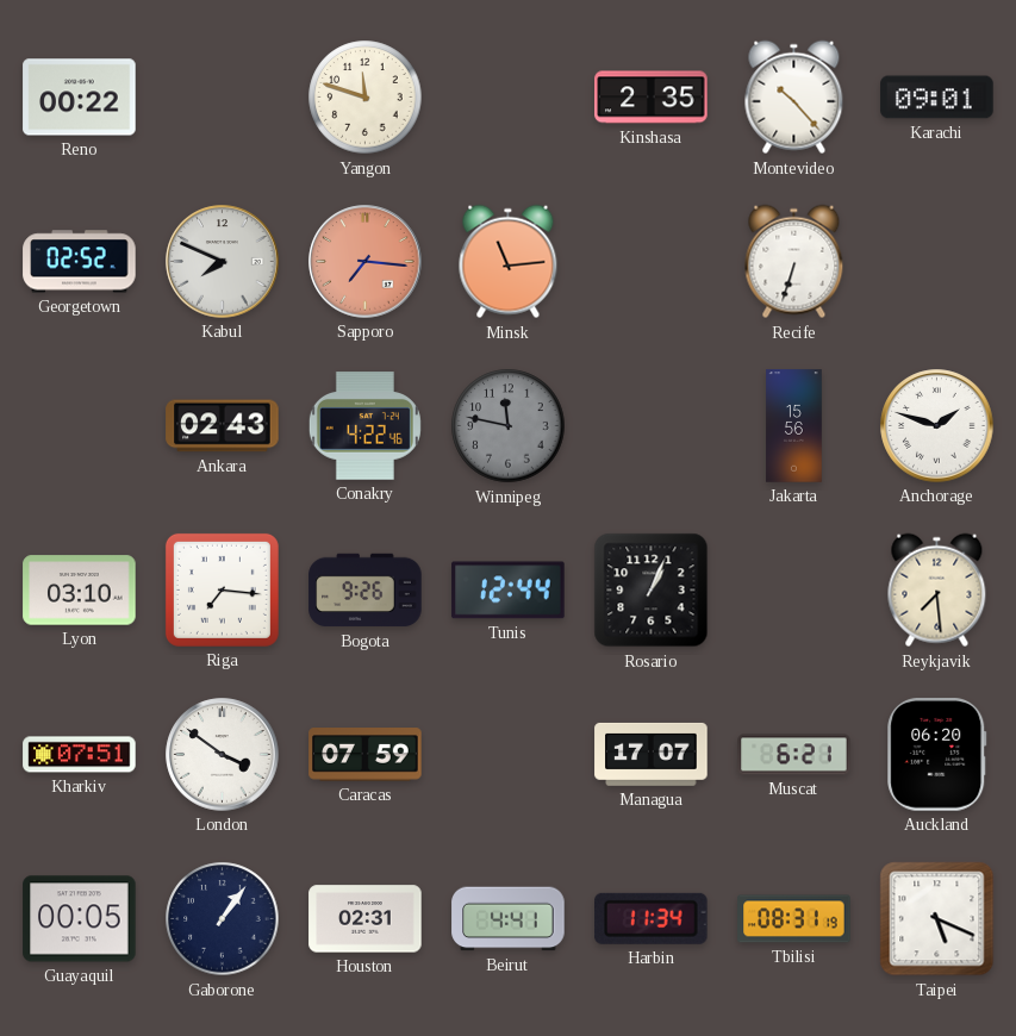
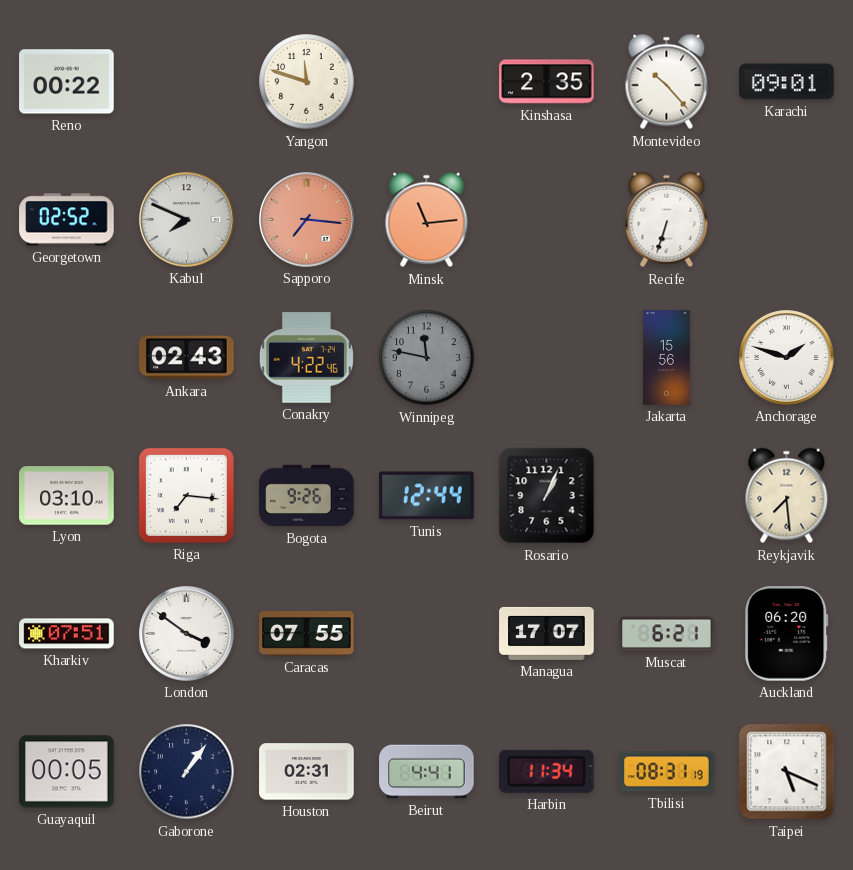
Caracas: 07:59 -> 07:55
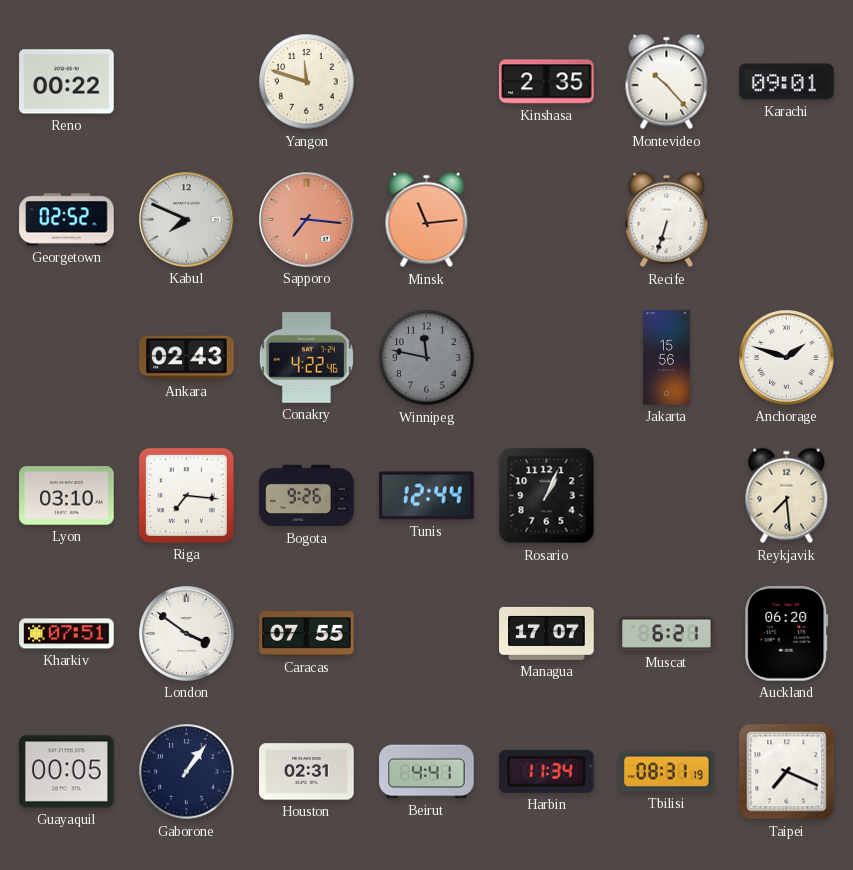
Taipei: 5:19 -> 7:19
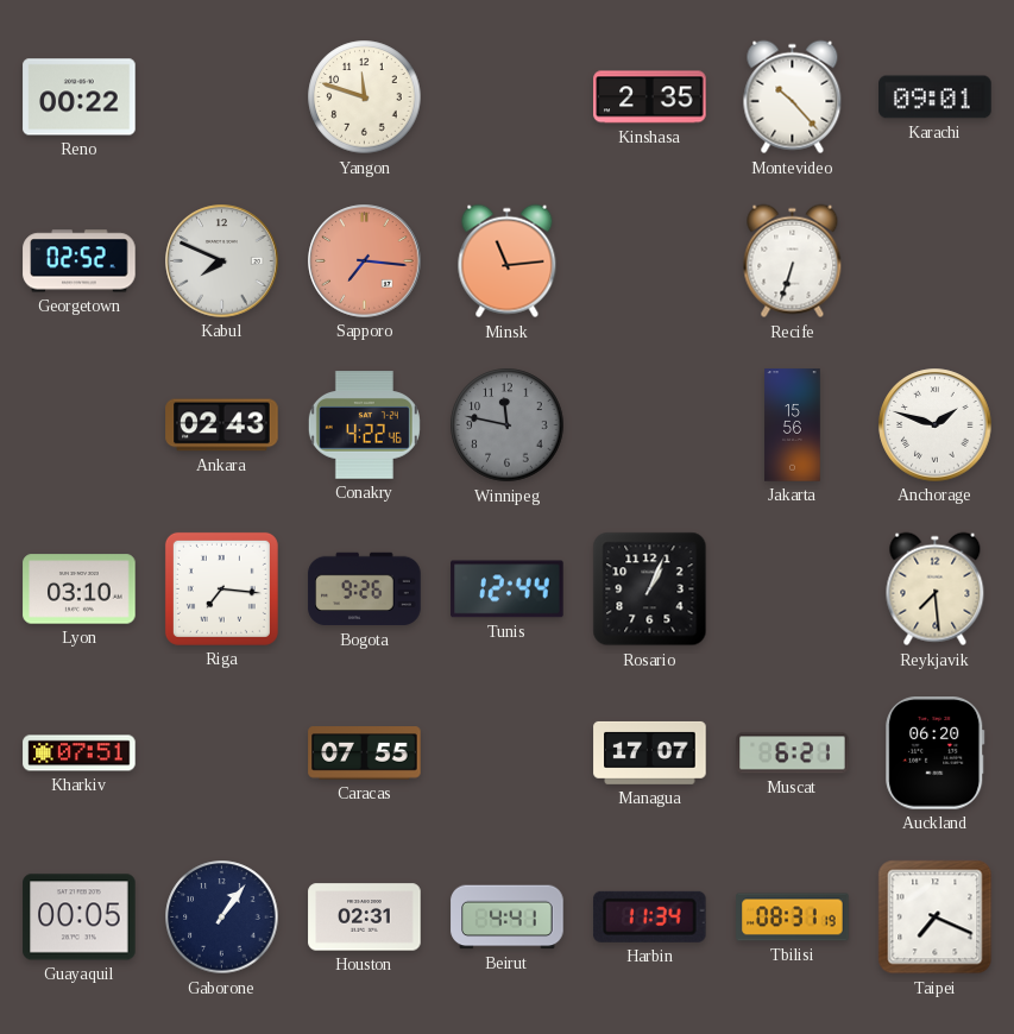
London: 3:51 -> none
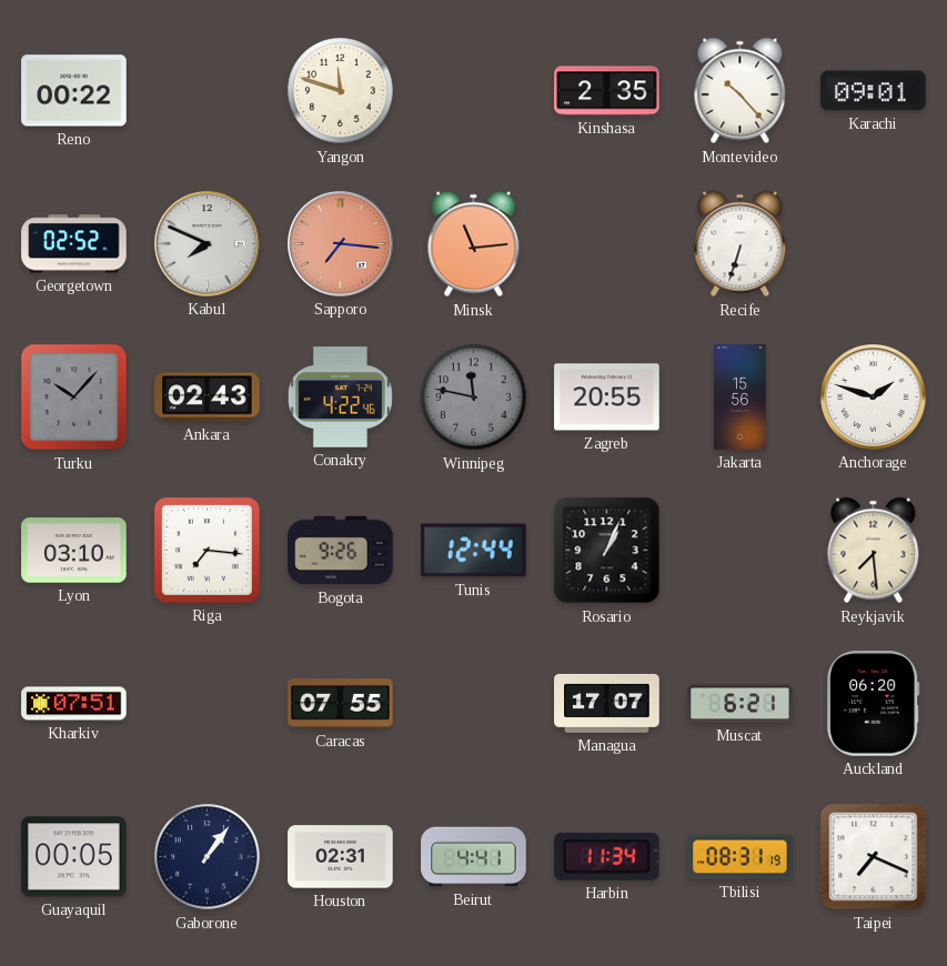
Turku: none -> 10:07
Zagreb: none -> 20:55
